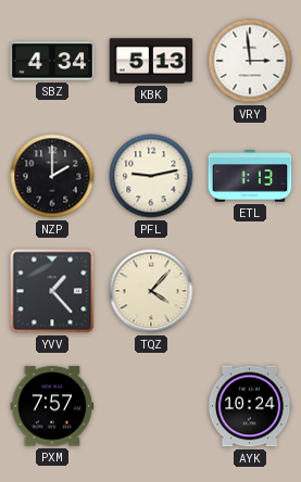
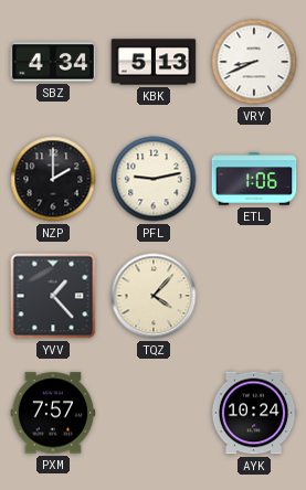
VRY: 2:59 -> 8:41
ETL: 1:13 -> 1:06
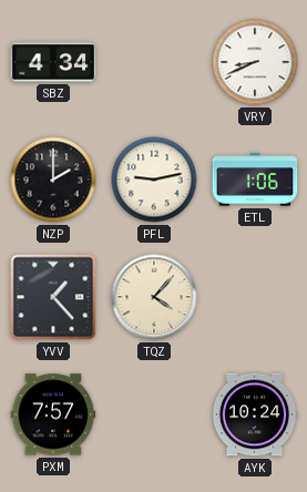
KBK: 5:13 -> none
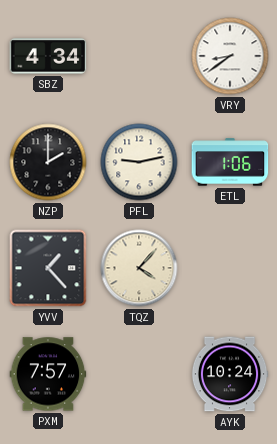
VRY: 8:41 -> 8:39
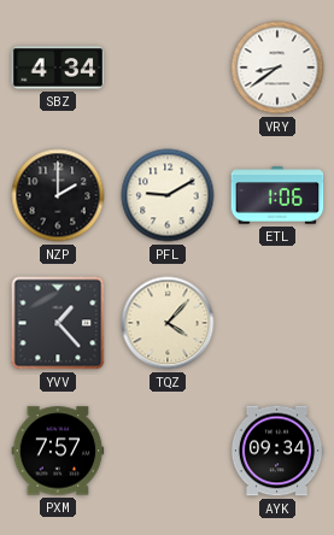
PFL: 9:13 -> 9:10
AYK: 10:24 -> 09:34
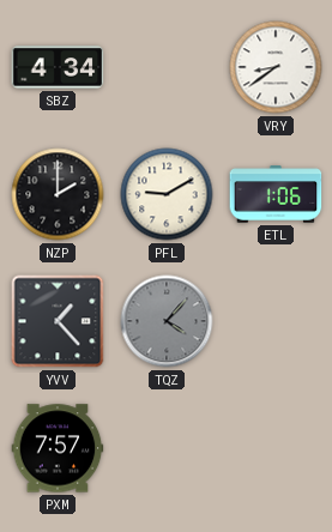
TQZ dial: cream -> grey
AYK: 09:34 -> none
